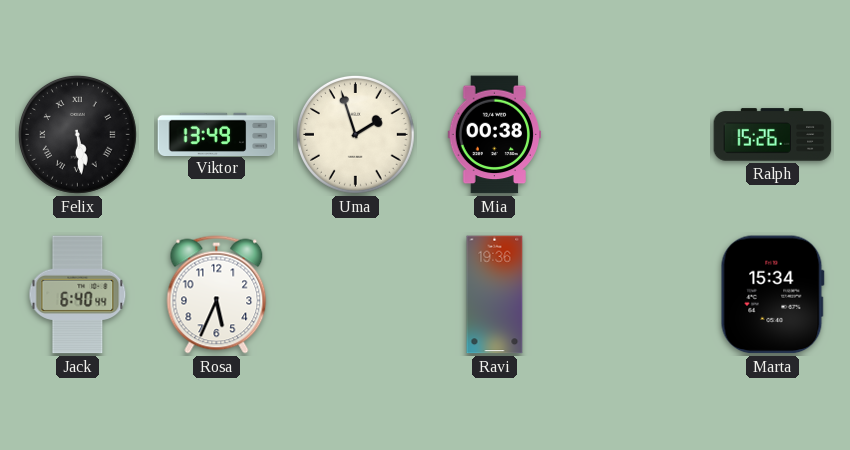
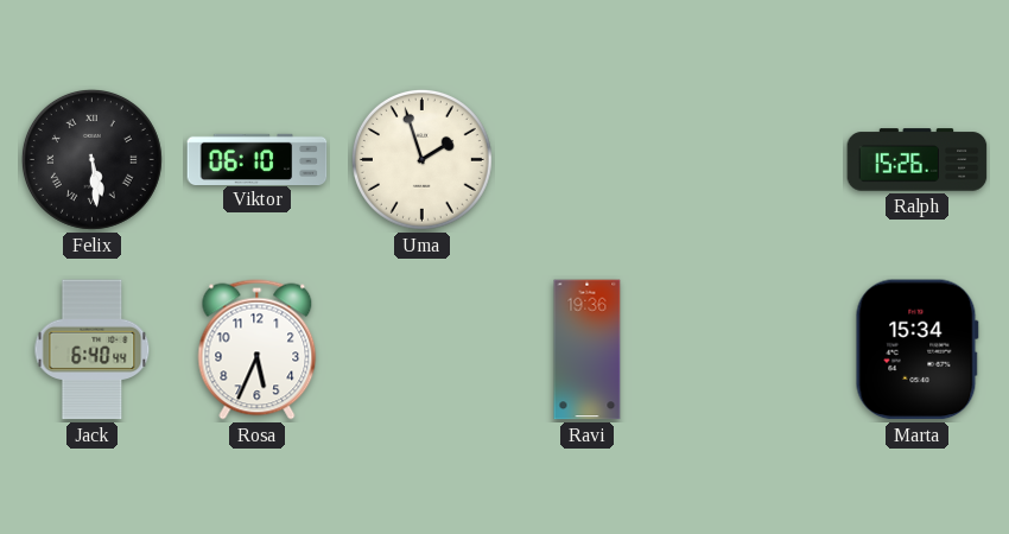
Viktor: 13:49 -> 06:10
Mia: 00:38 -> none
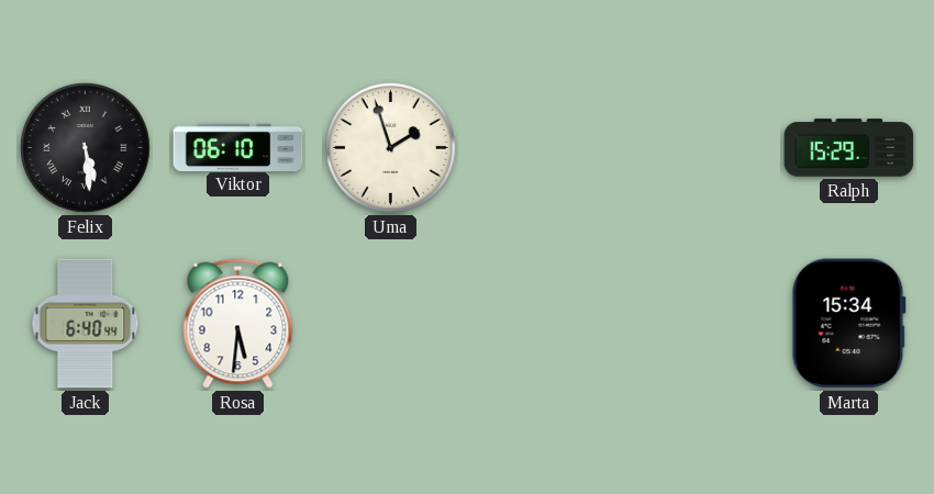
Ralph: 15:26 -> 15:29
Rosa: 5:34 -> 5:31
Ravi: 19:36 -> none
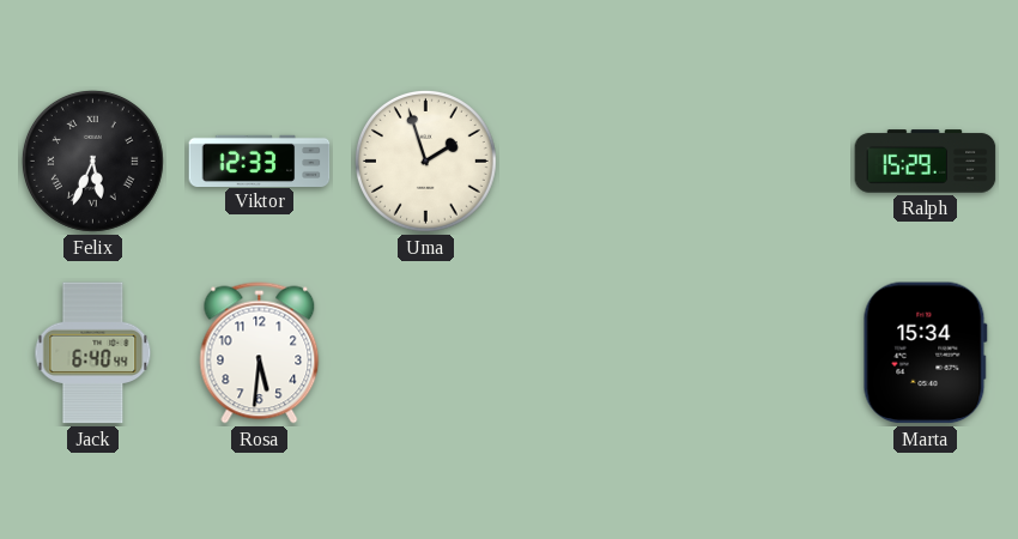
Felix: 5:29 -> 5:34
Viktor: 06:10 -> 12:33
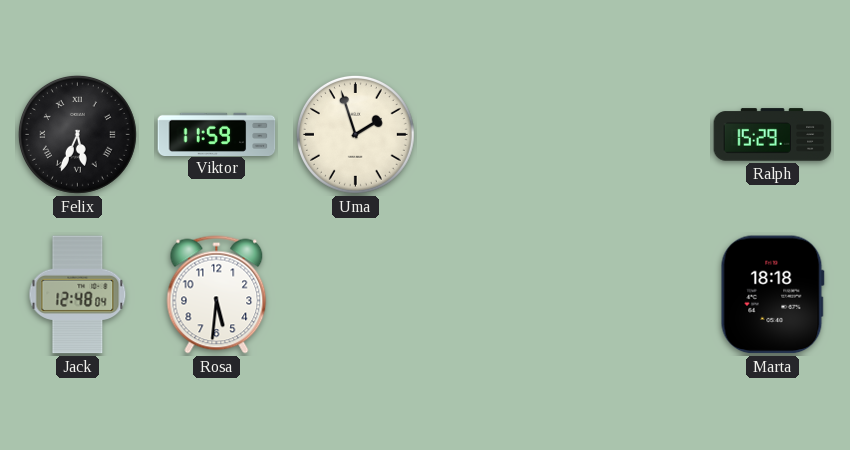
Viktor: 12:33 -> 11:59
Jack: 6:40 -> 12:48
Marta: 15:34 -> 18:18
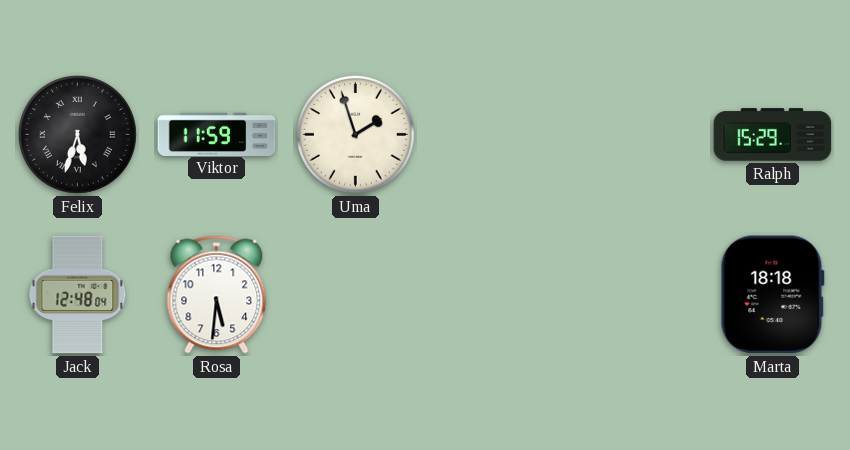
Felix: 5:34 -> 5:33
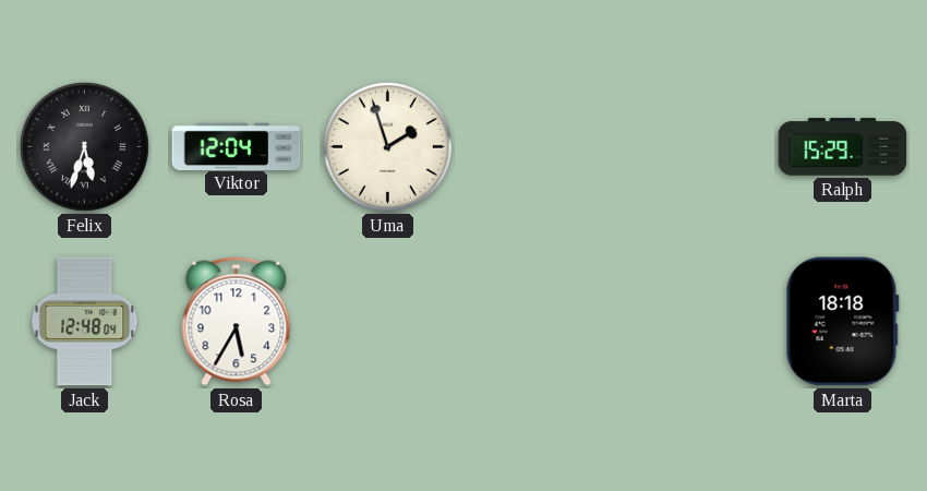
Viktor: 11:59 -> 12:04
Rosa: 5:31 -> 5:35
